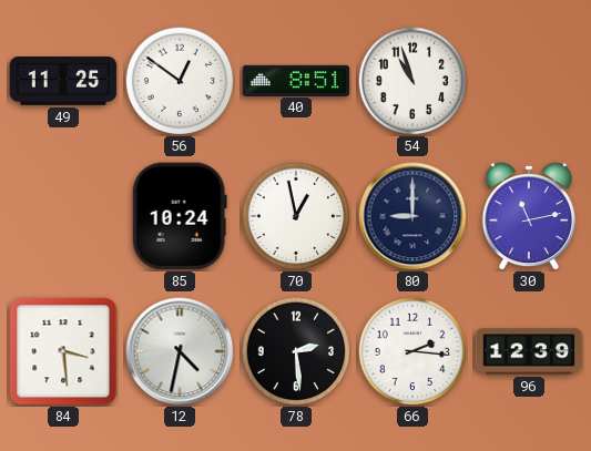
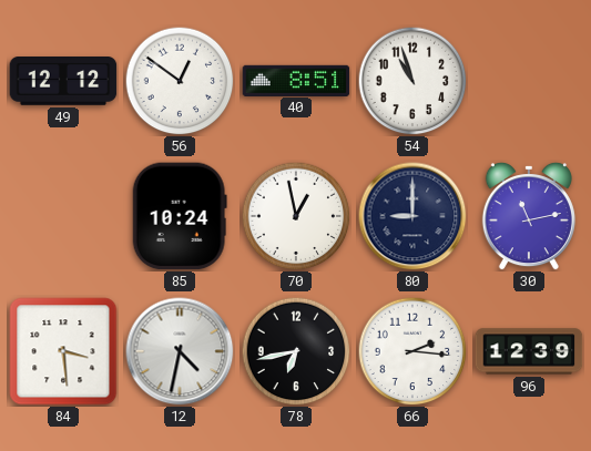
49: 11:25 -> 12:12
78: 2:29 -> 6:43
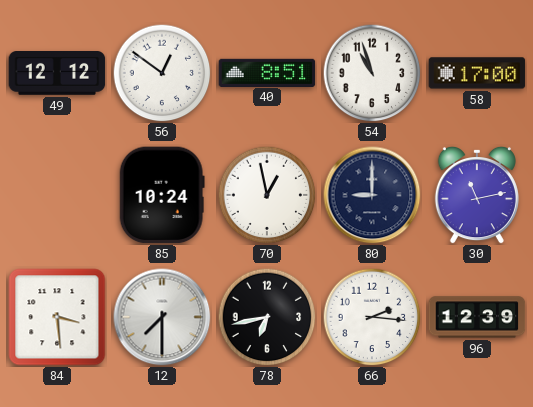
58: none -> 17:00
12: 4:32 -> 7:30
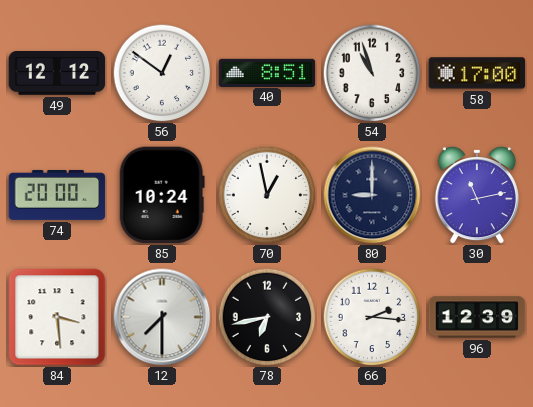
74: none -> 20:00
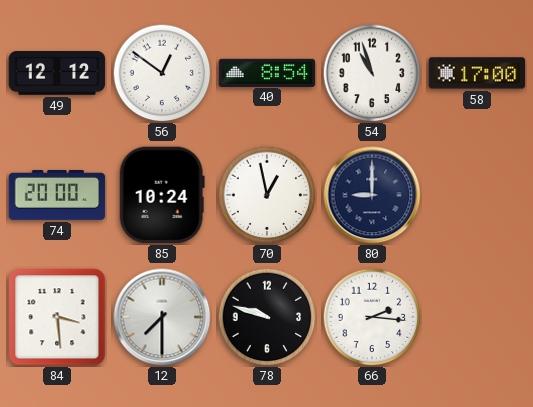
40: 8:51 -> 8:54
30: 11:13 -> none
78: 6:43 -> 9:48
96: 12:39 -> none
